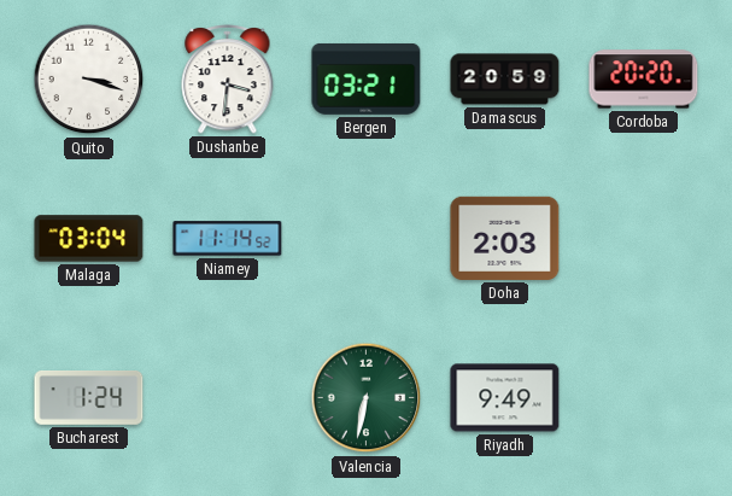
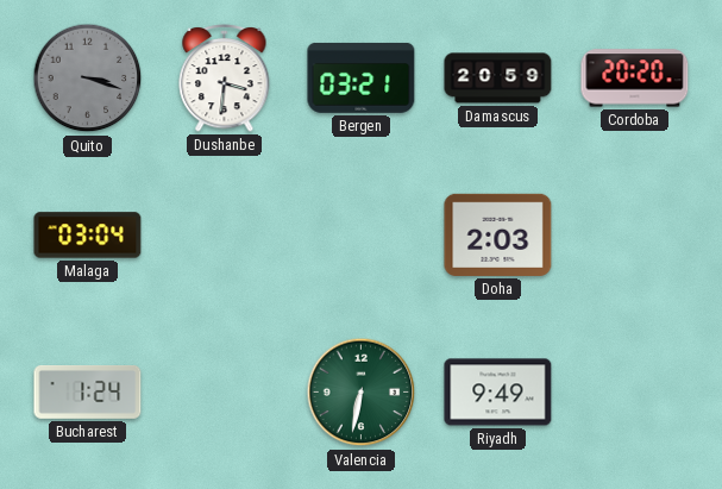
Quito dial: white -> grey
Niamey: 11:14 -> none
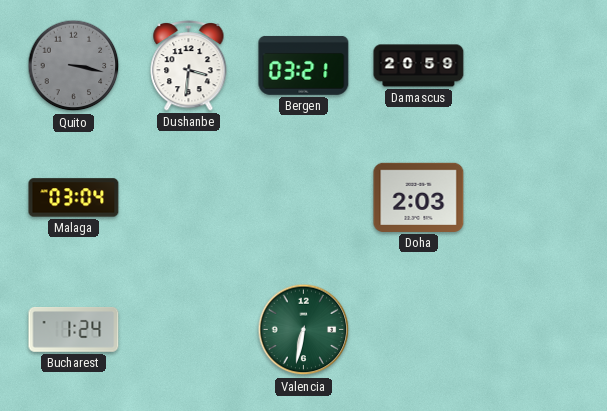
Quito: 3:18 -> 3:17
Cordoba: 20:20 -> none
Riyadh: 9:49 -> none
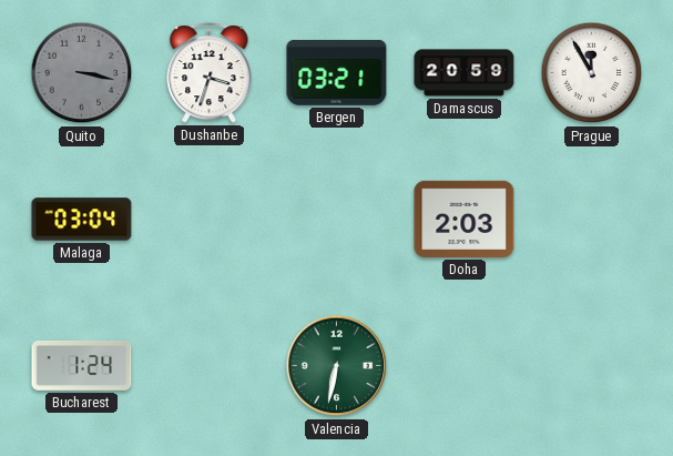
Dushanbe: 3:31 -> 3:33
Prague: none -> 11:55
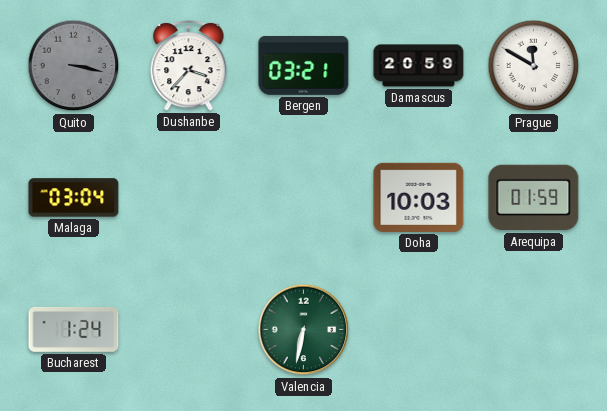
Dushanbe: 3:33 -> 3:37
Prague: 11:55 -> 11:50
Doha: 2:03 -> 10:03
Arequipa: none -> 01:59
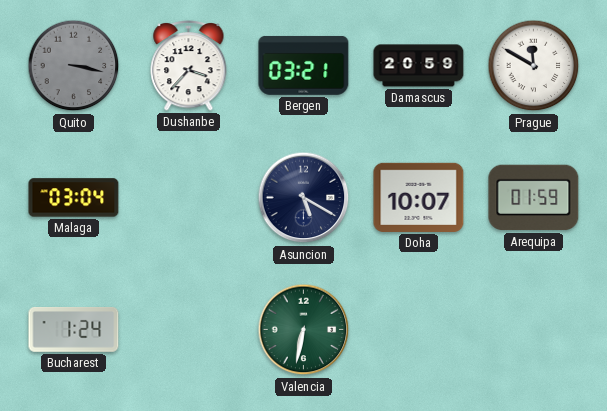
Asuncion: none -> 5:20
Doha: 10:03 -> 10:07
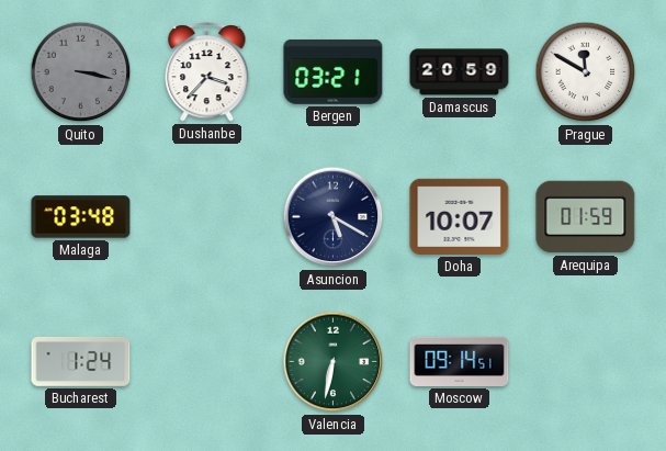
Malaga: 03:04 -> 03:48
Moscow: none -> 09:14
